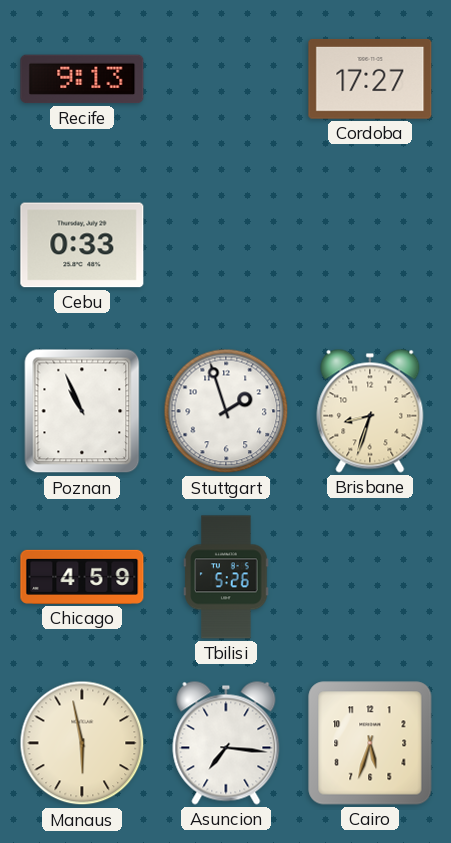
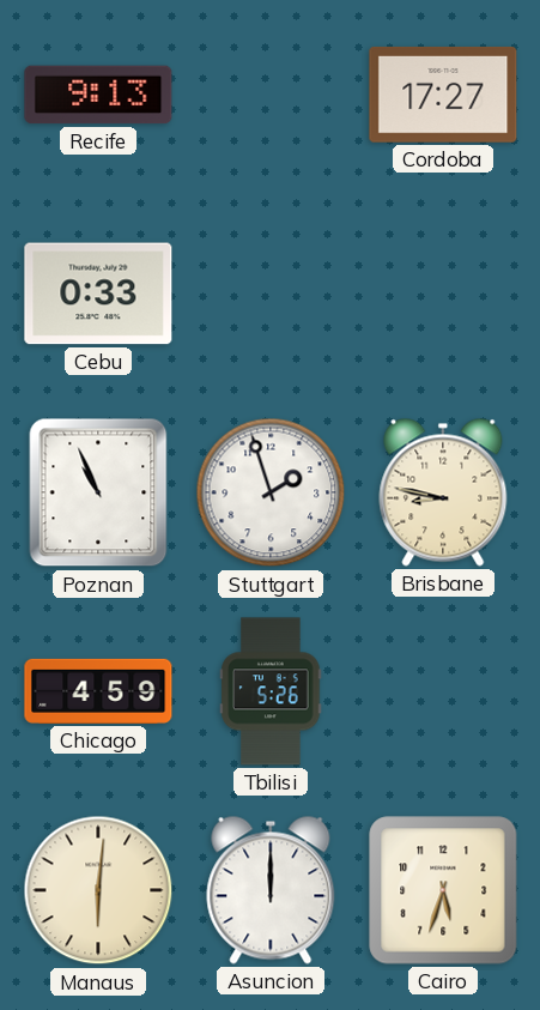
Brisbane: 8:33 -> 8:47
Manaus: 5:58 -> 6:01
Asuncion: 7:16 -> 12:00
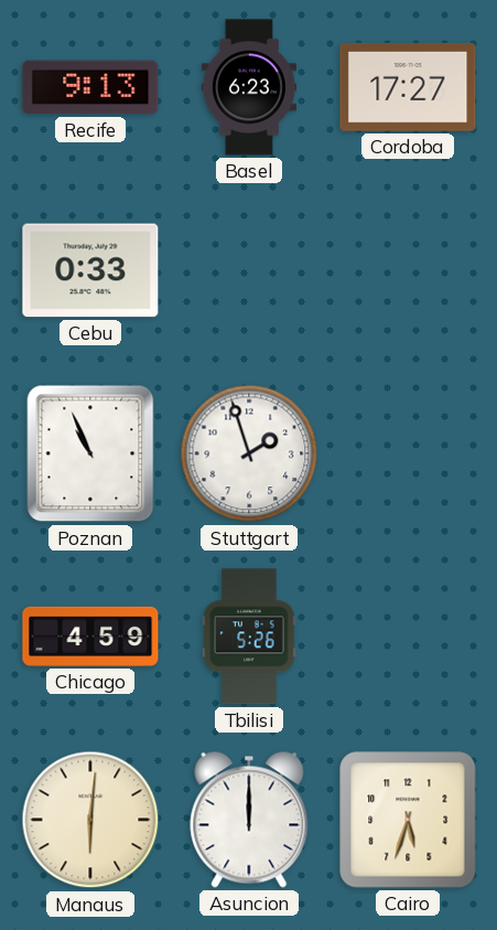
Basel: none -> 6:23
Brisbane: 8:47 -> none
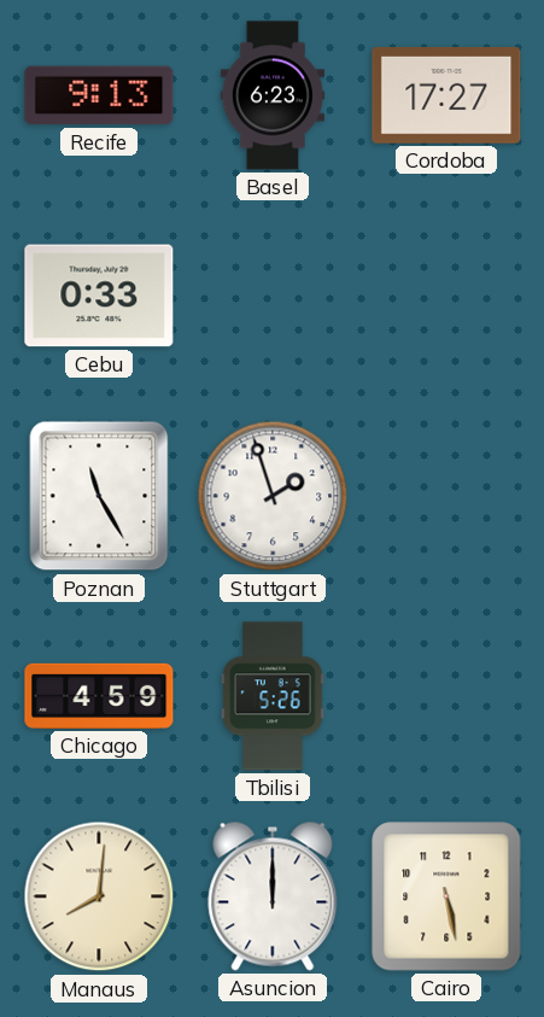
Poznan: 10:56 -> 11:25
Manaus: 6:01 -> 8:01
Cairo: 5:33 -> 5:28
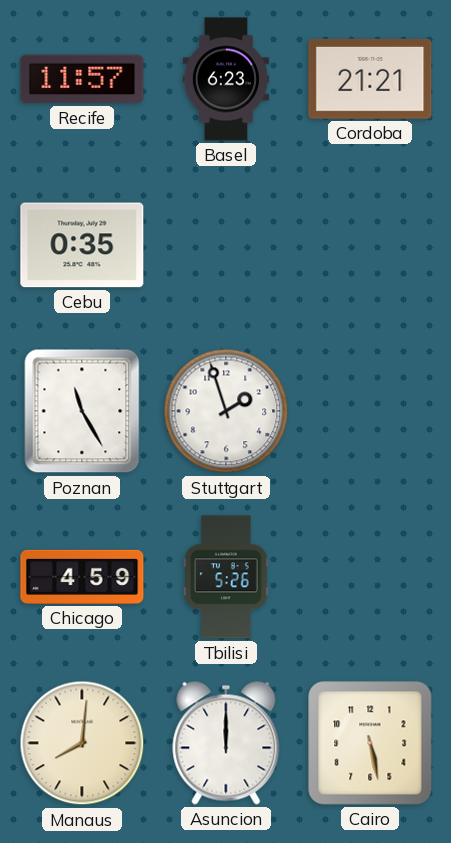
Recife: 9:13 -> 11:57
Cordoba: 17:27 -> 21:21
Cebu: 0:33 -> 0:35
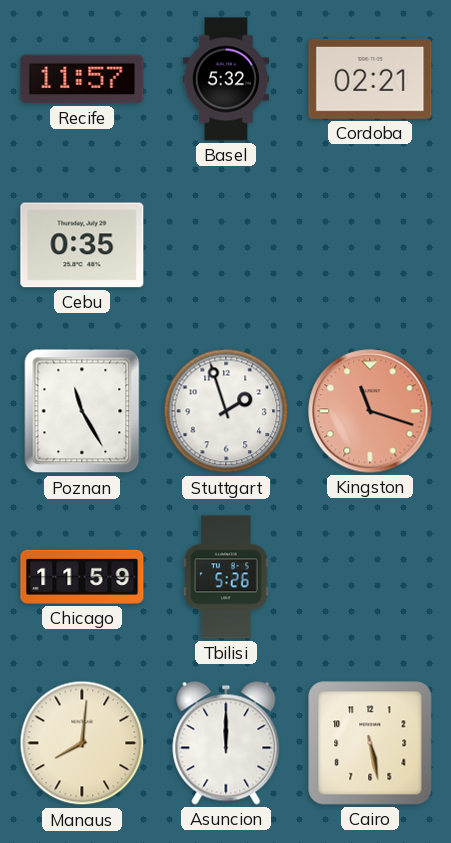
Basel: 6:23 -> 5:32
Cordoba: 21:21 -> 02:21
Kingston: none -> 11:18
Chicago: 4:59 -> 11:59
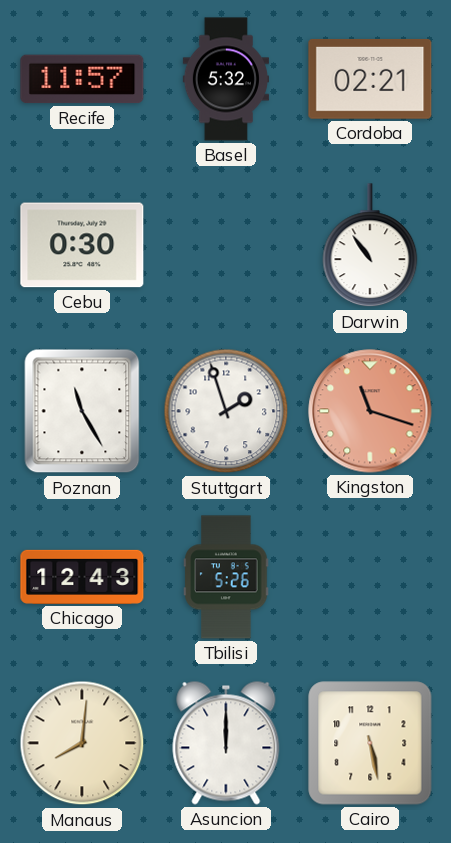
Cebu: 0:35 -> 0:30
Darwin: none -> 10:54
Chicago: 11:59 -> 12:43
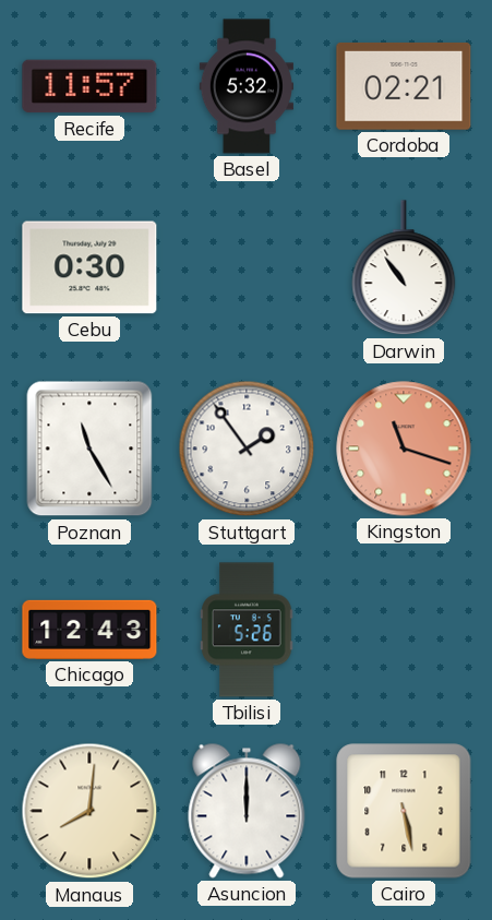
Stuttgart: 1:57 -> 1:54
